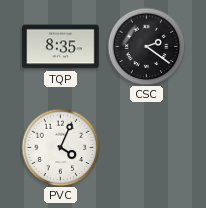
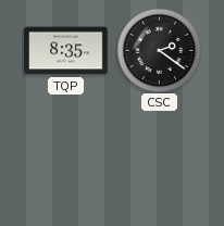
PVC: 4:04 -> none
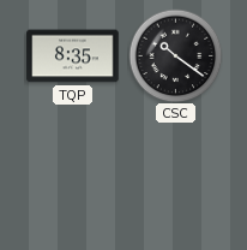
CSC: 2:21 -> 10:21
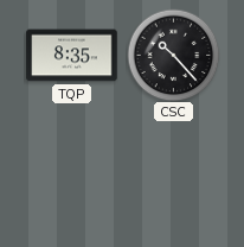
CSC: 10:21 -> 10:23
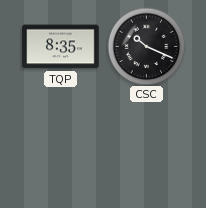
CSC: 10:23 -> 10:19
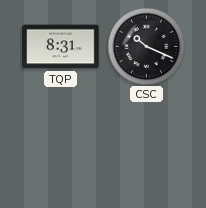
TQP: 8:35 -> 8:31
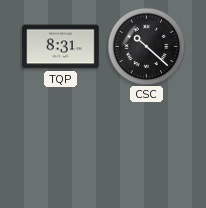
CSC: 10:19 -> 10:22
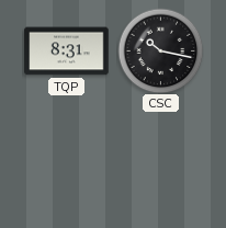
CSC: 10:22 -> 10:17
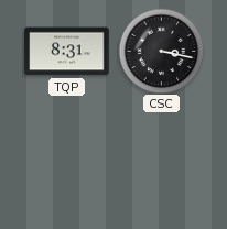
CSC: 10:17 -> 3:17
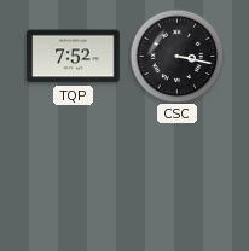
TQP: 8:31 -> 7:52
